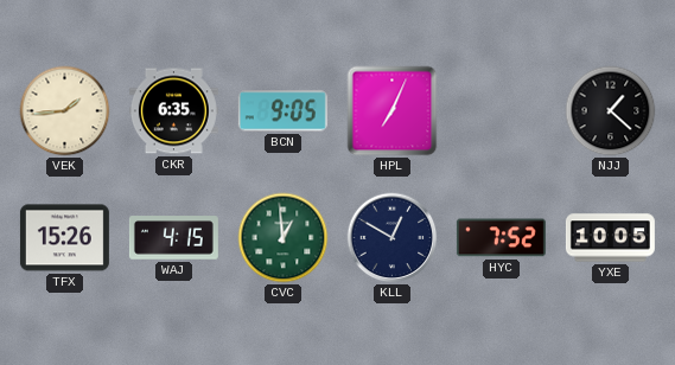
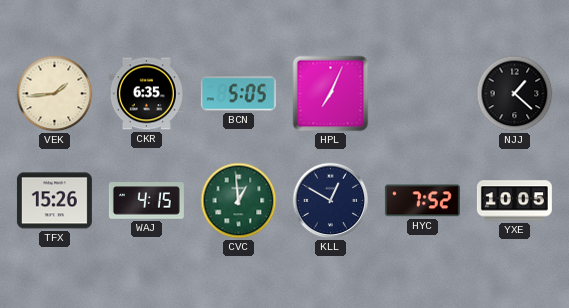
BCN: 9:05 -> 5:05
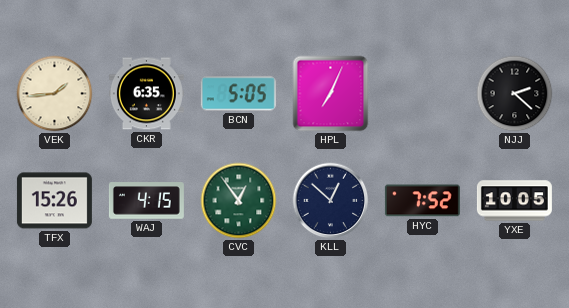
NJJ: 1:22 -> 2:22
CVC: 12:59 -> 12:54
KLL: 12:50 -> 12:52
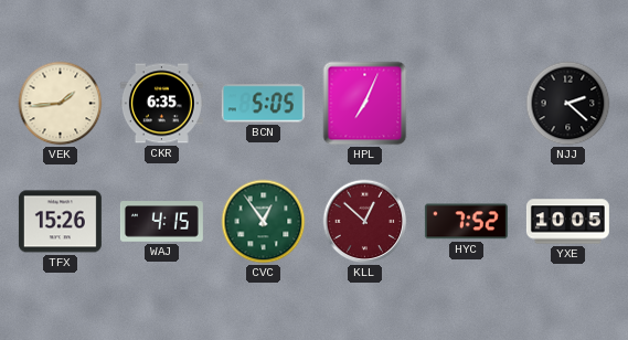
KLL dial: navy -> burgundy
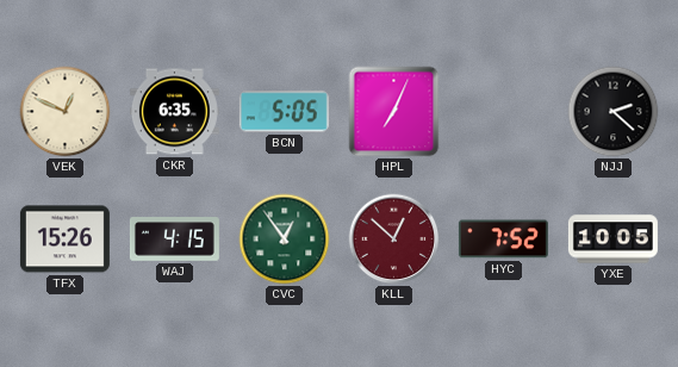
VEK: 1:44 -> 12:49
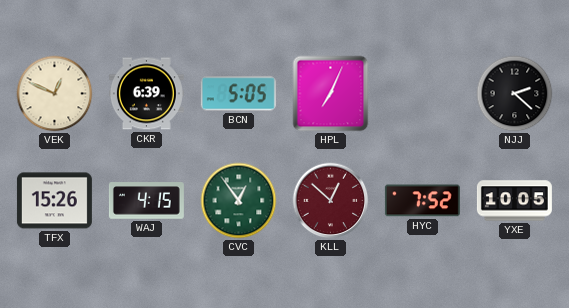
CKR: 6:35 -> 6:39
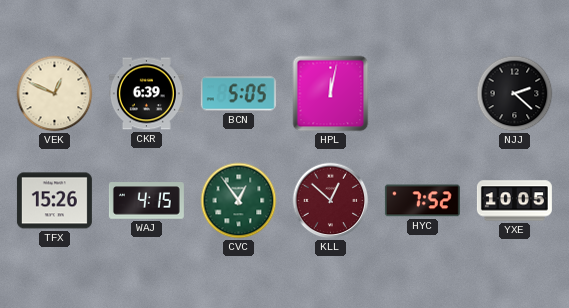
HPL: 7:04 -> 12:02
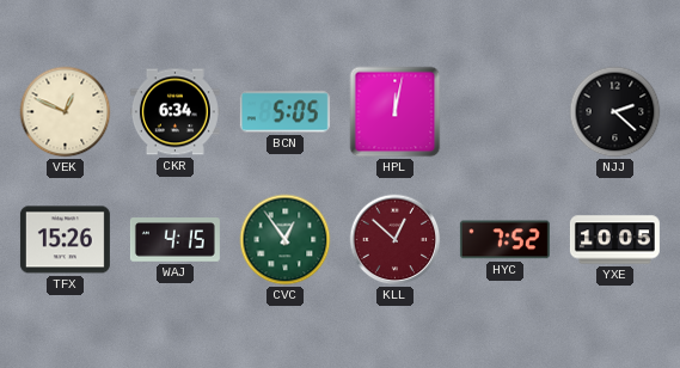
CKR: 6:39 -> 6:34
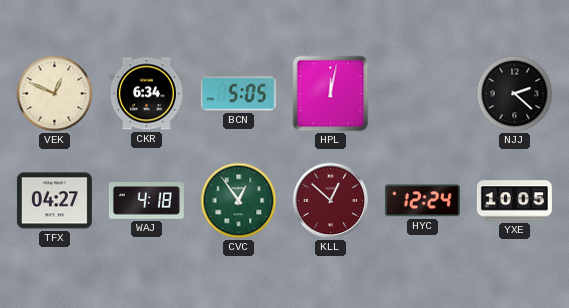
TFX: 15:26 -> 04:27
WAJ: 4:15 -> 4:18
HYC: 7:52 -> 12:24
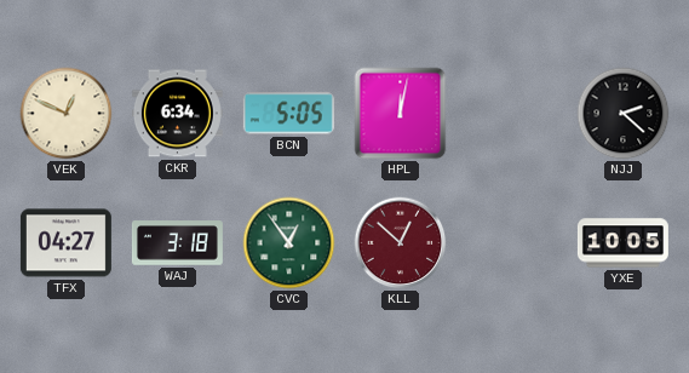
WAJ: 4:18 -> 3:18
HYC: 12:24 -> none
